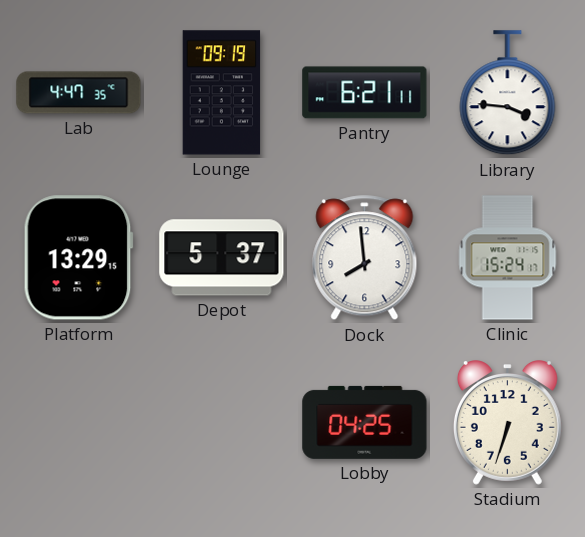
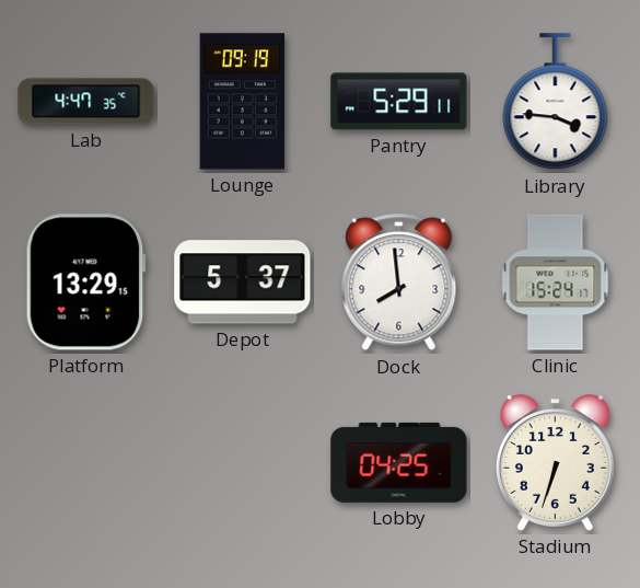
Pantry: 6:21 -> 5:29
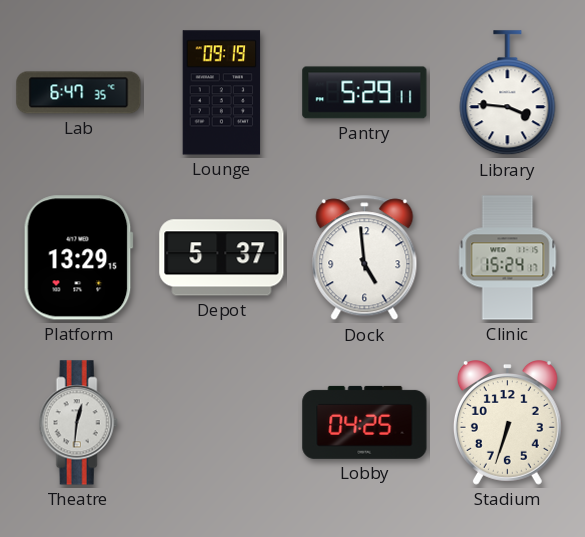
Lab: 4:47 -> 6:47
Dock: 7:59 -> 4:59
Theatre: none -> 12:31
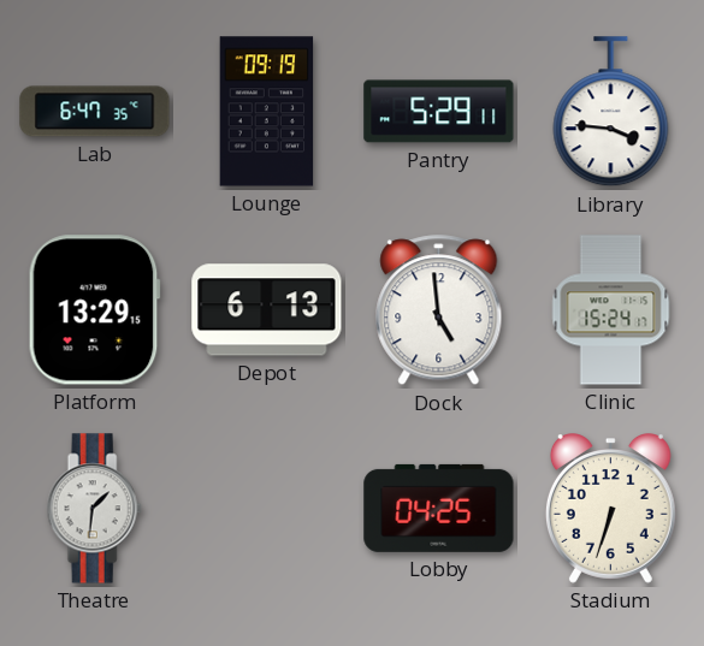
Depot: 5:37 -> 6:13
Theatre: 12:31 -> 1:31
